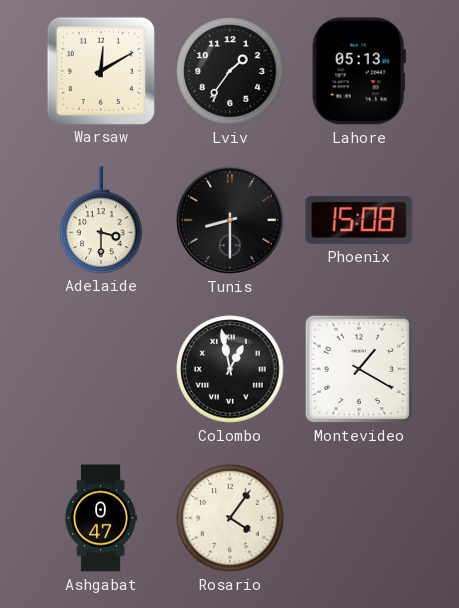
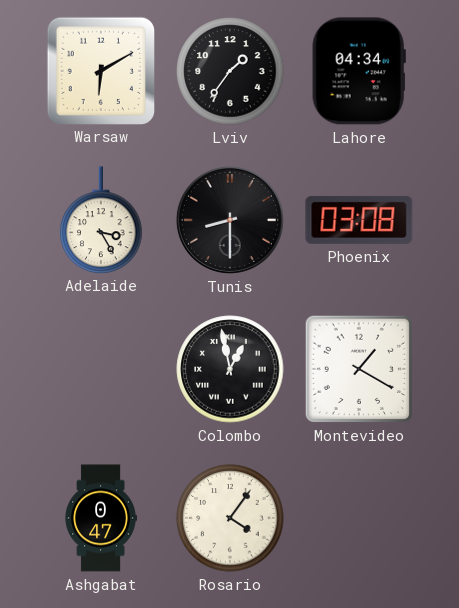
Warsaw: 12:10 -> 6:10
Lahore: 05:13 -> 04:34
Adelaide: 3:30 -> 3:25
Phoenix: 15:08 -> 03:08
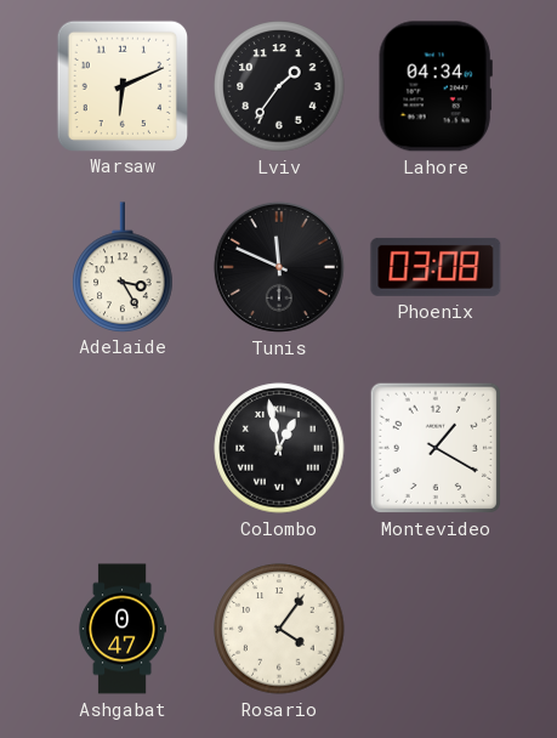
Warsaw: 6:10 -> 6:11
Tunis: 8:30 -> 11:49
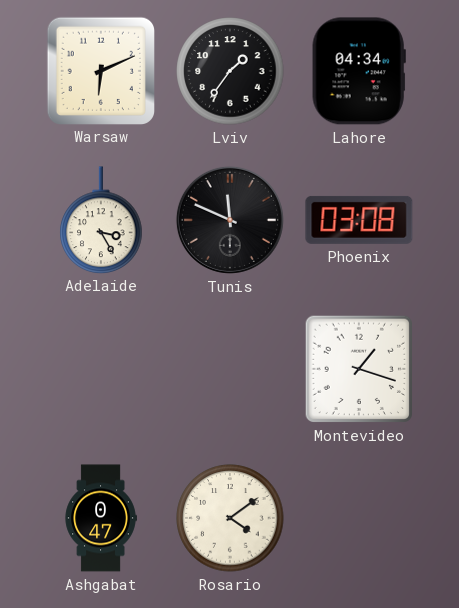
Colombo: 12:58 -> none
Montevideo: 1:20 -> 1:18
Rosario: 4:06 -> 4:09
